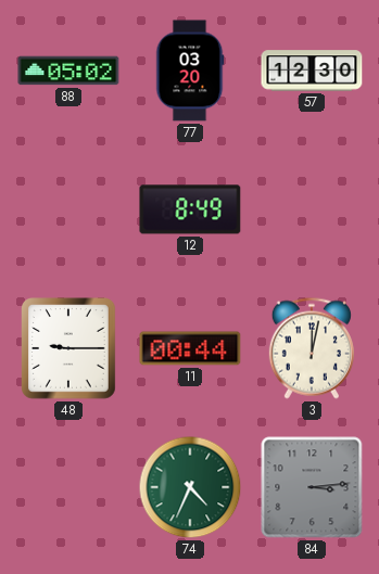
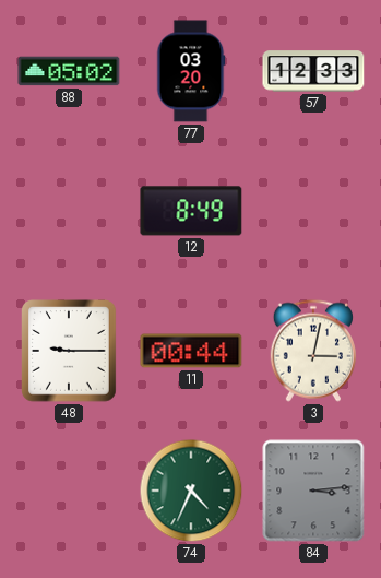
57: 12:30 -> 12:33
3: 12:02 -> 3:02
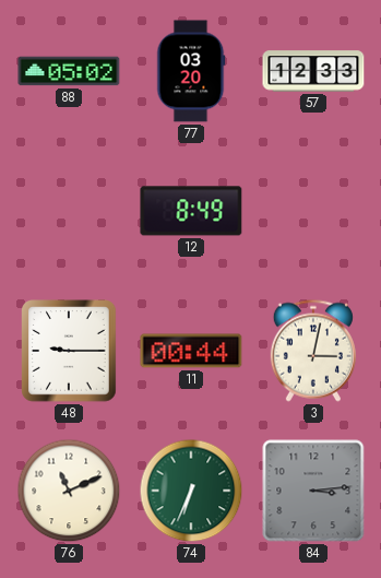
76: none -> 11:11
74: 4:34 -> 6:34
